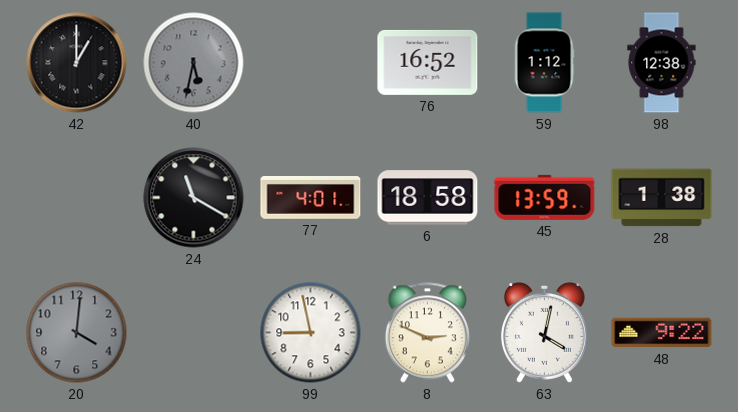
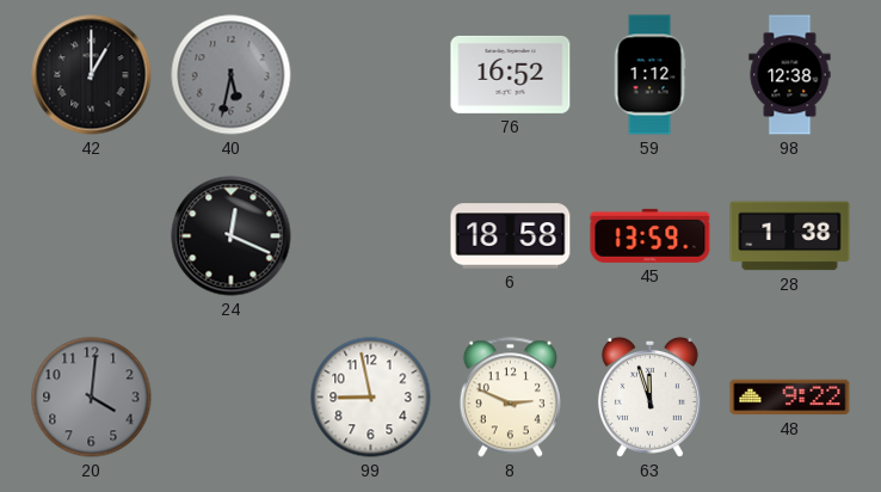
24: 11:20 -> 12:19
77: 4:01 -> none
63: 4:02 -> 11:57
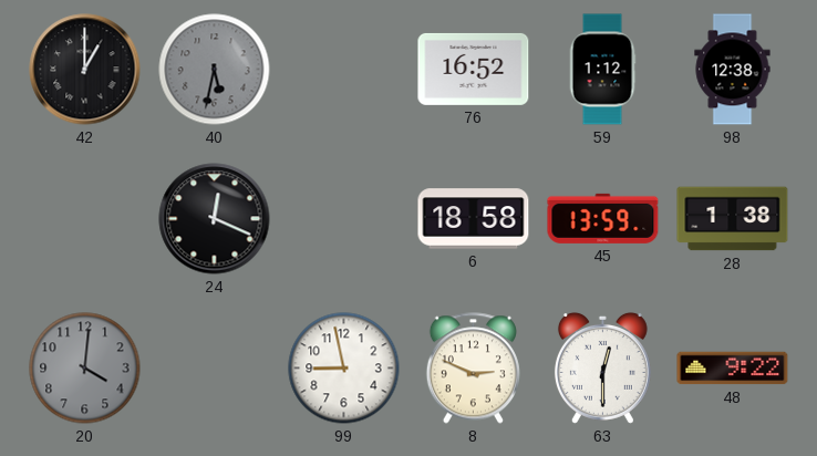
63: 11:57 -> 12:30
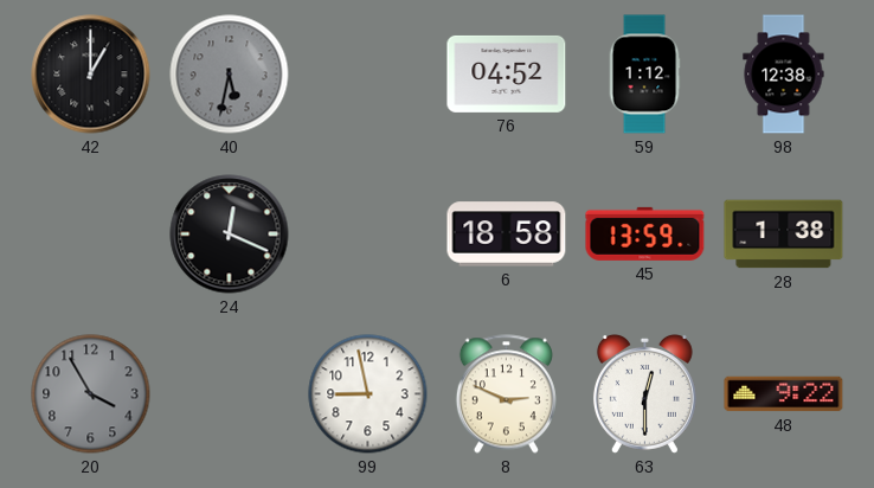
76: 16:52 -> 04:52
20: 4:01 -> 3:55
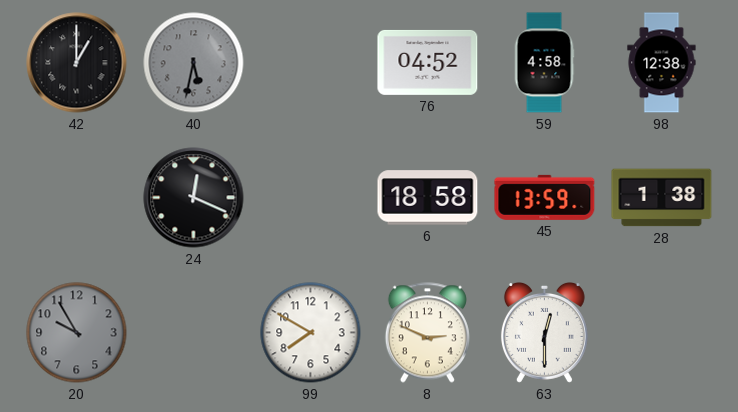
59: 1:12 -> 4:58
20: 3:55 -> 9:55
99: 8:58 -> 7:50
48: 9:22 -> none
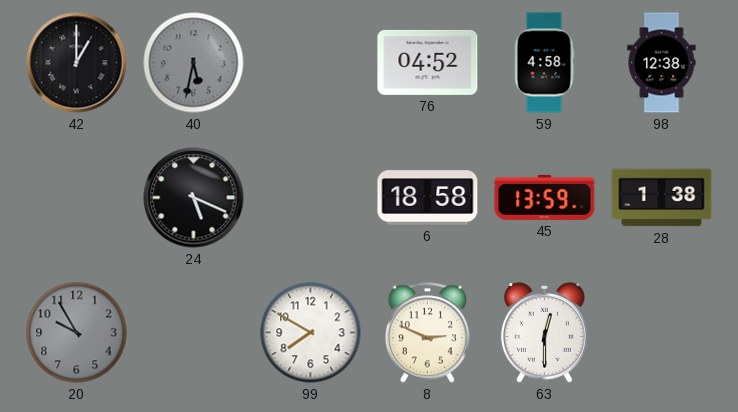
24: 12:19 -> 5:19
